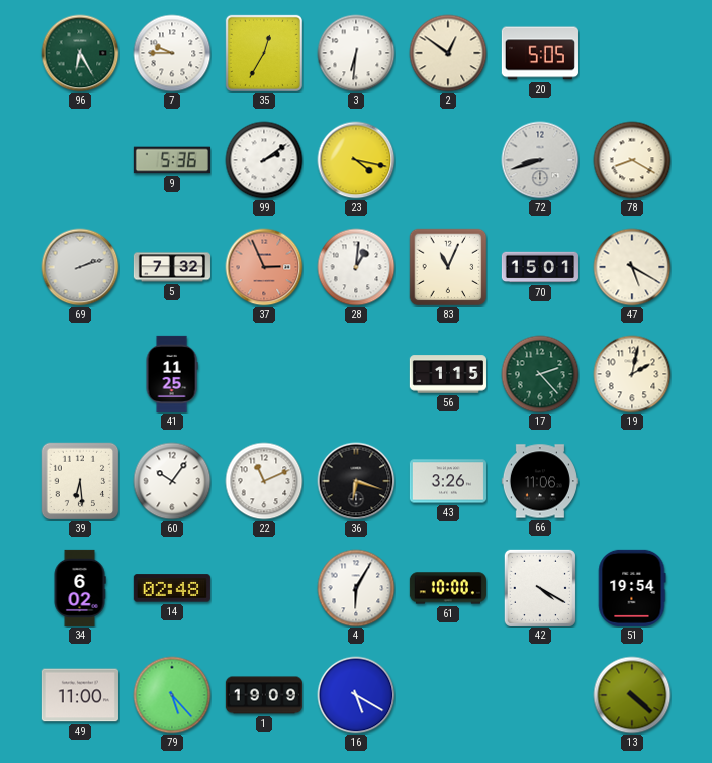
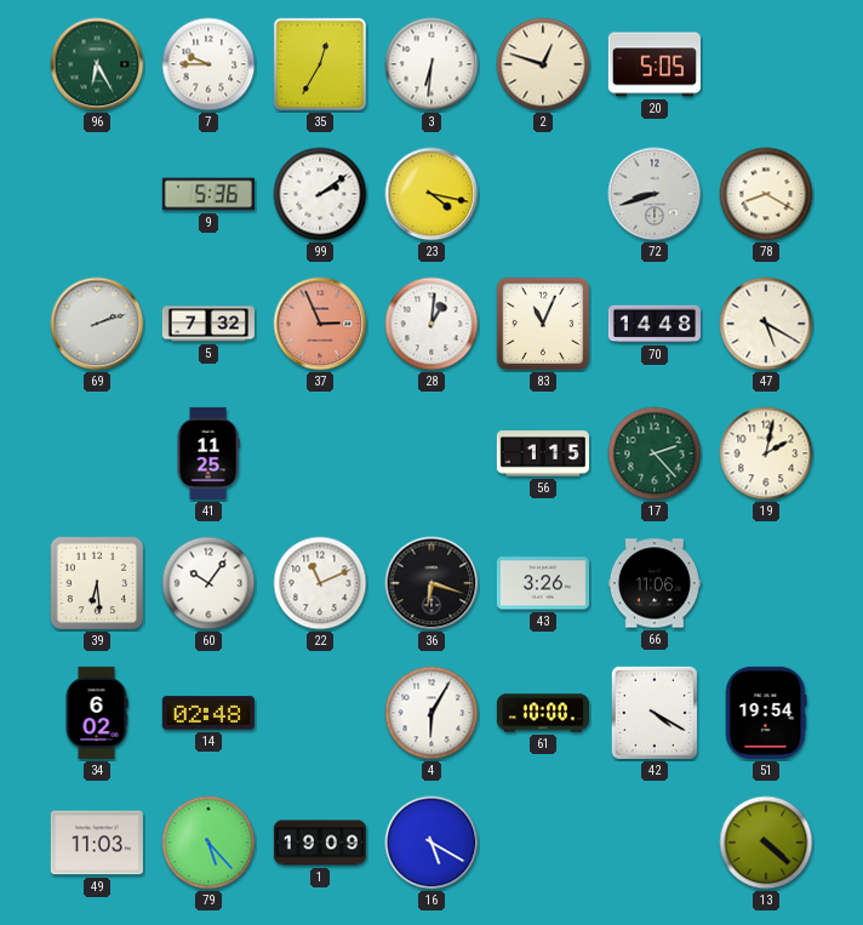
2: 12:51 -> 12:48
70: 15:01 -> 14:48
49: 11:00 -> 11:03
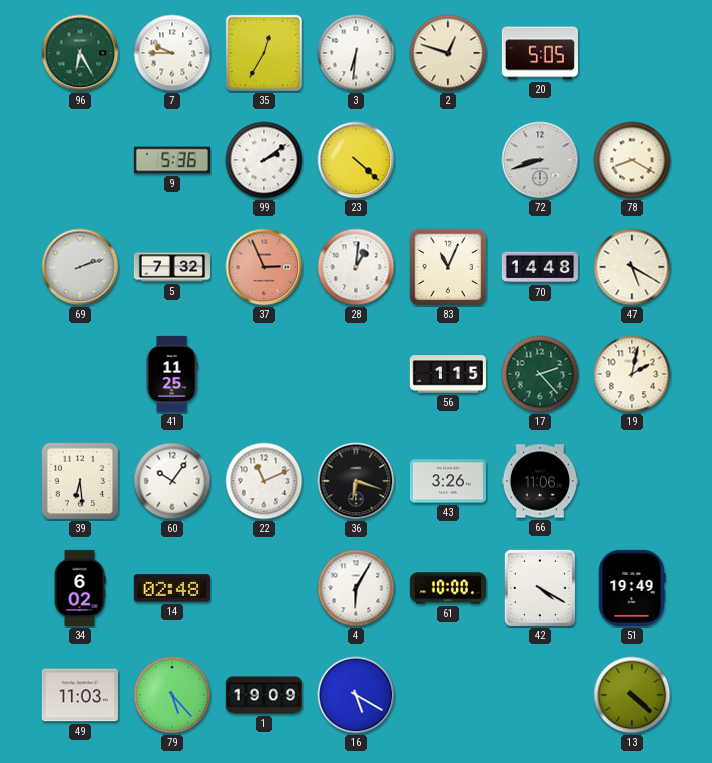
23: 4:17 -> 4:22
51: 19:54 -> 19:49
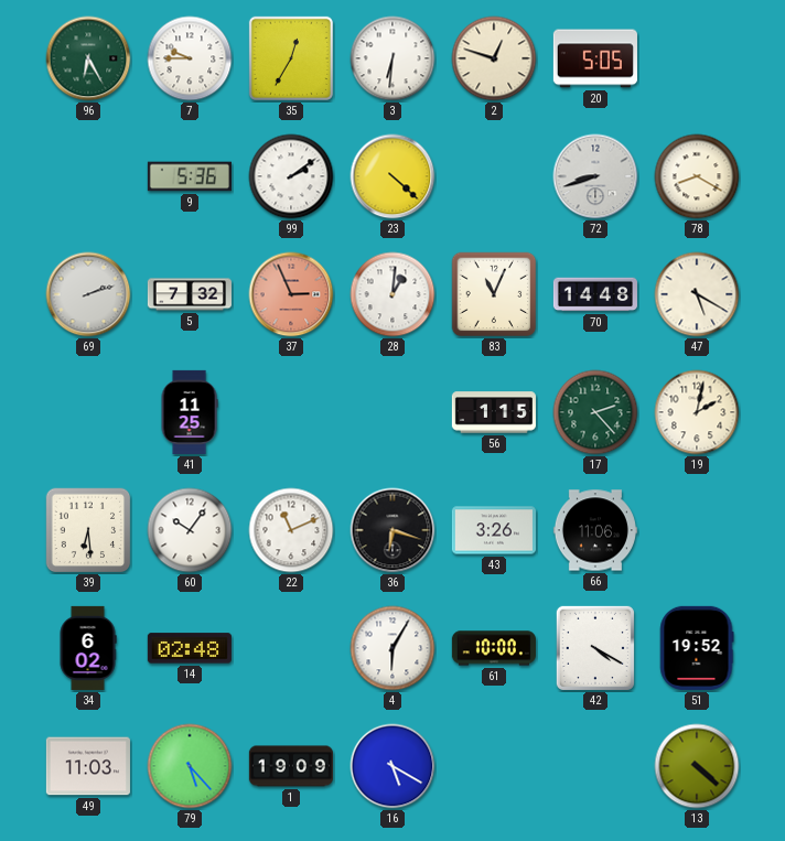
51: 19:49 -> 19:52
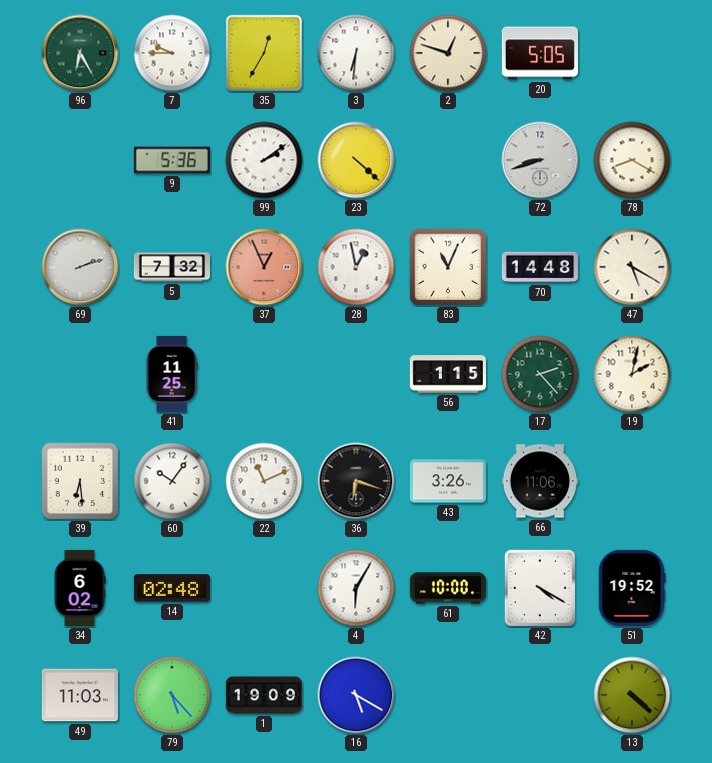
37: 2:56 -> 12:56
28: 1:01 -> 12:58
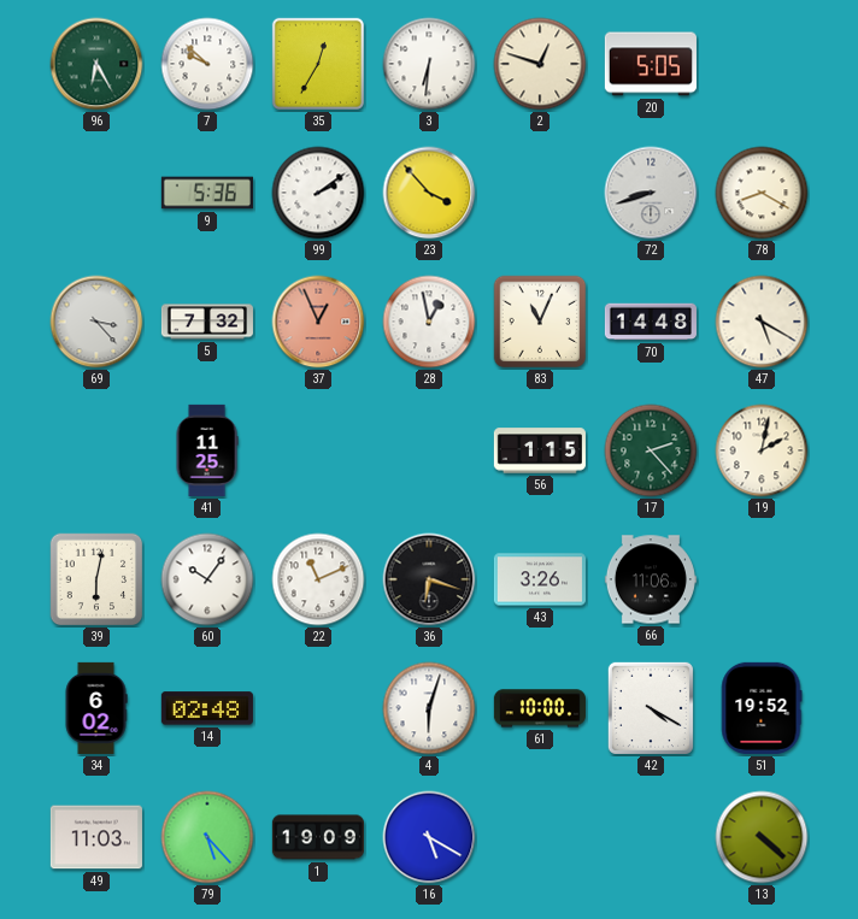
7: 9:45 -> 9:52
23: 4:22 -> 3:53
69: 2:12 -> 3:23
39: 6:29 -> 6:02
4: 6:05 -> 6:03
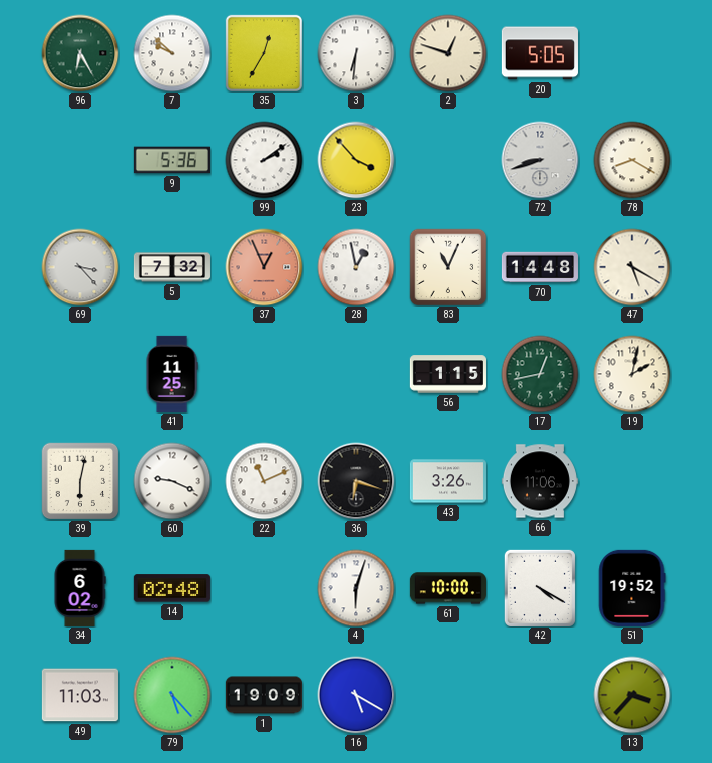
17: 2:23 -> 12:43
60: 10:06 -> 9:19
13: 4:22 -> 3:37
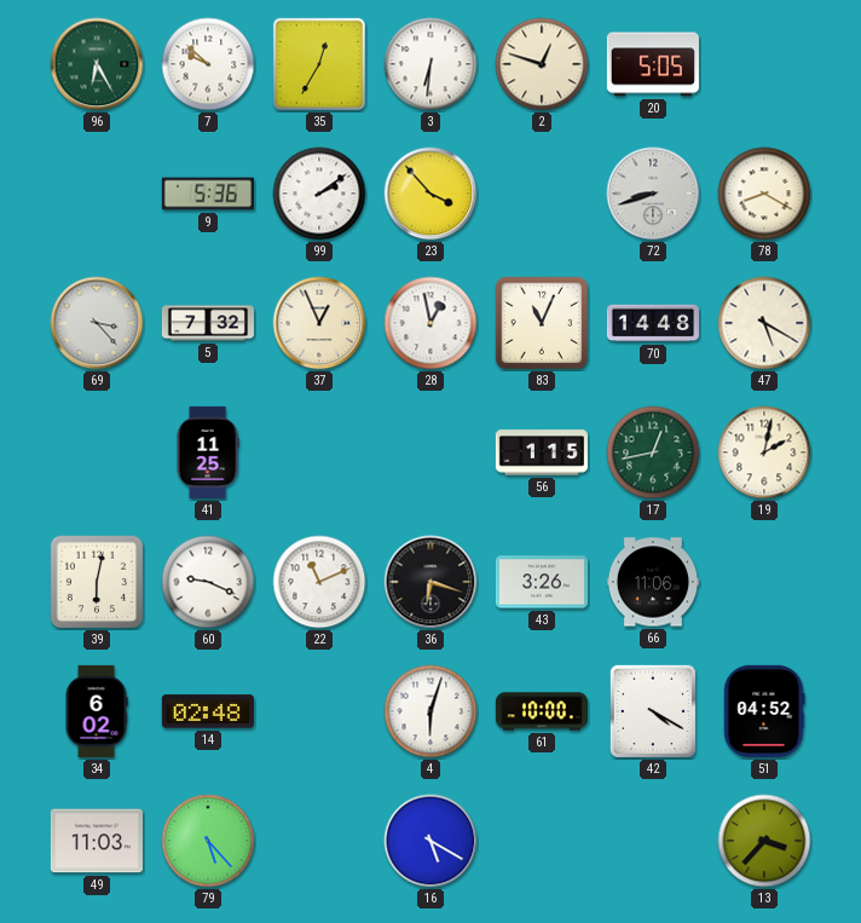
37 dial: salmon -> cream
51: 19:52 -> 04:52
1: 19:09 -> none
